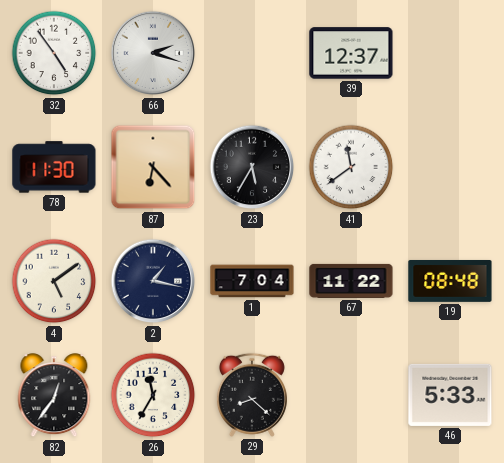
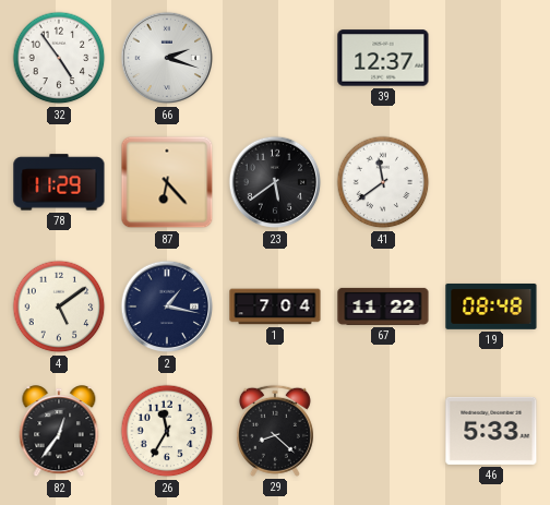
78: 11:30 -> 11:29
23: 5:35 -> 5:39
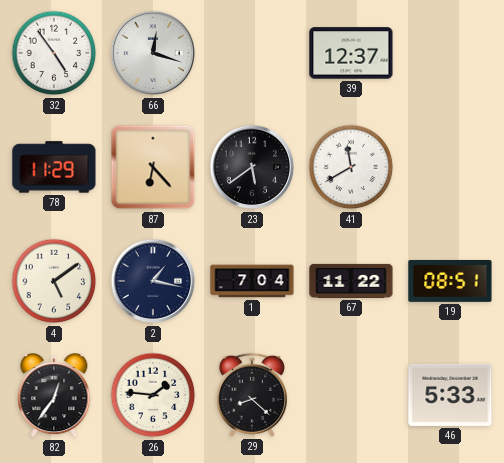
66: 2:18 -> 12:18
41: 11:39 -> 11:40
19: 08:48 -> 08:51
26: 11:35 -> 1:46
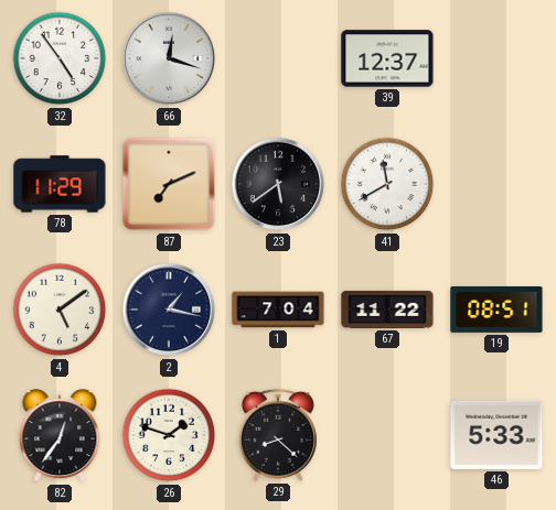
87: 6:23 -> 7:11
26: 1:46 -> 1:48
